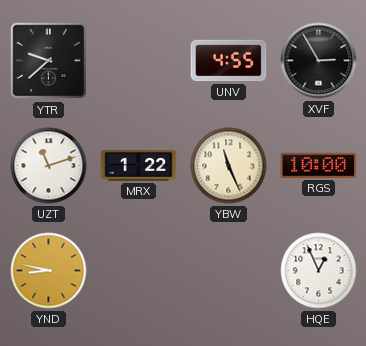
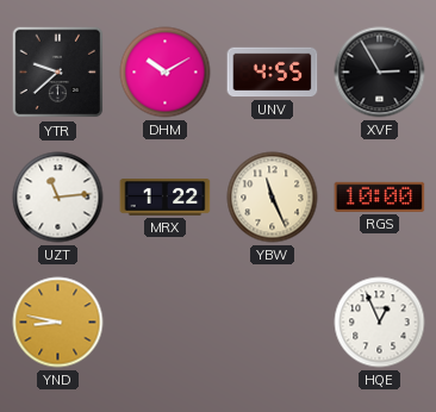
DHM: none -> 10:10
UZT: 11:12 -> 11:14
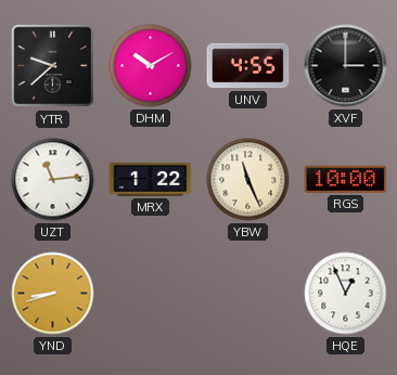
XVF: 2:55 -> 3:00
YND: 8:47 -> 8:42
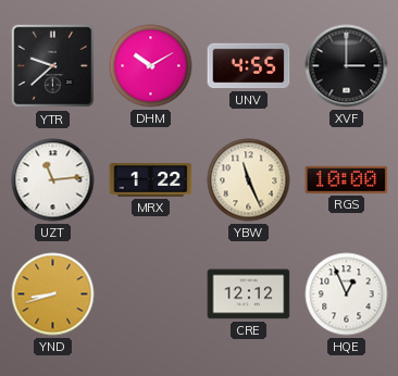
CRE: none -> 12:12
